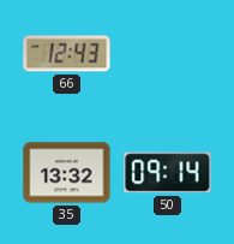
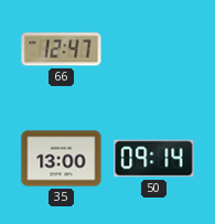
66: 12:43 -> 12:47
35: 13:32 -> 13:00
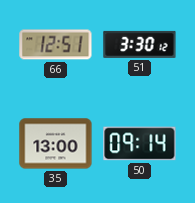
66: 12:47 -> 12:51
51: none -> 3:30
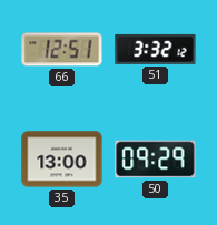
51: 3:30 -> 3:32
50: 09:14 -> 09:29
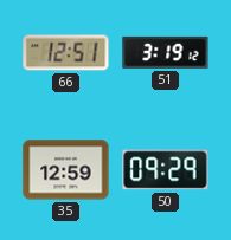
51: 3:32 -> 3:19
35: 13:00 -> 12:59
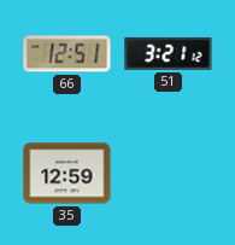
51: 3:19 -> 3:21
50: 09:29 -> none
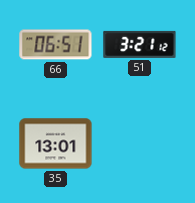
66: 12:51 -> 06:51
35: 12:59 -> 13:01
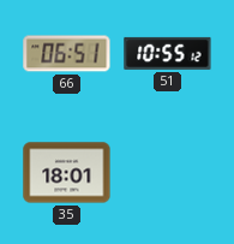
51: 3:21 -> 10:55
35: 13:01 -> 18:01
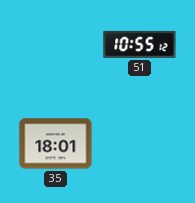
66: 06:51 -> none
